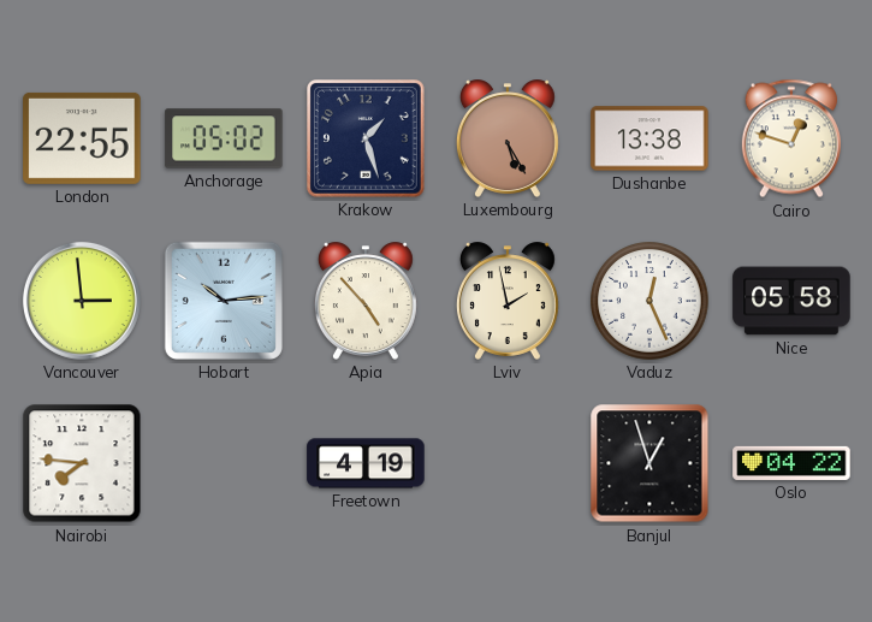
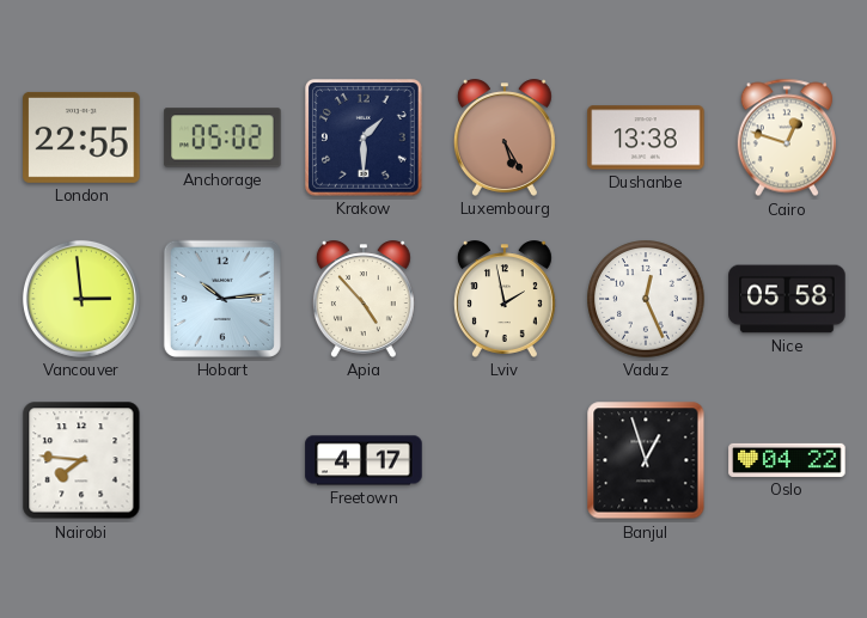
Krakow: 1:27 -> 1:30
Freetown: 4:19 -> 4:17
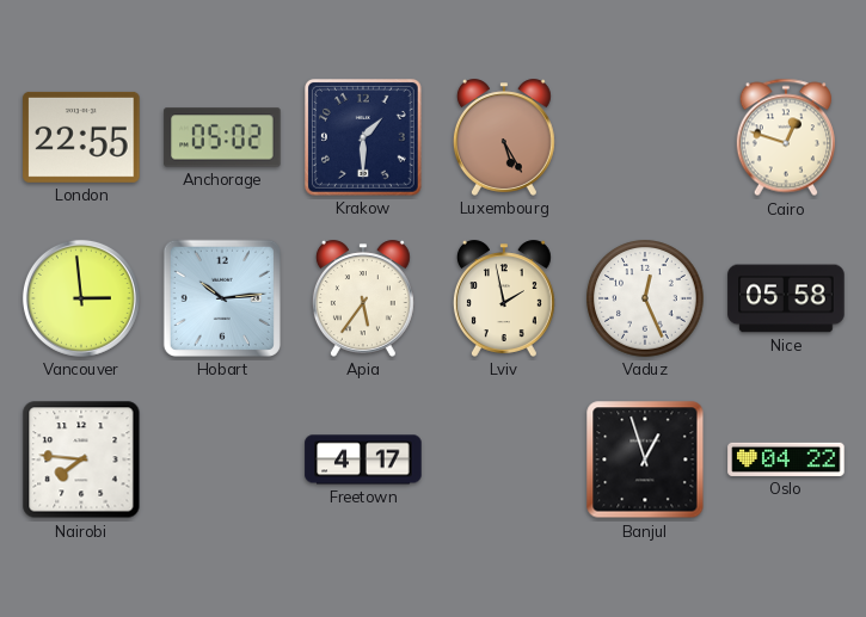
Dushanbe: 13:38 -> none
Apia: 4:53 -> 5:36
